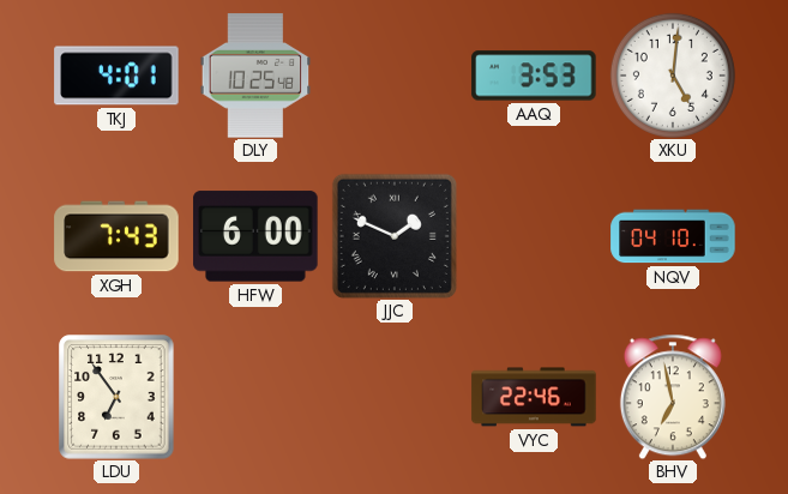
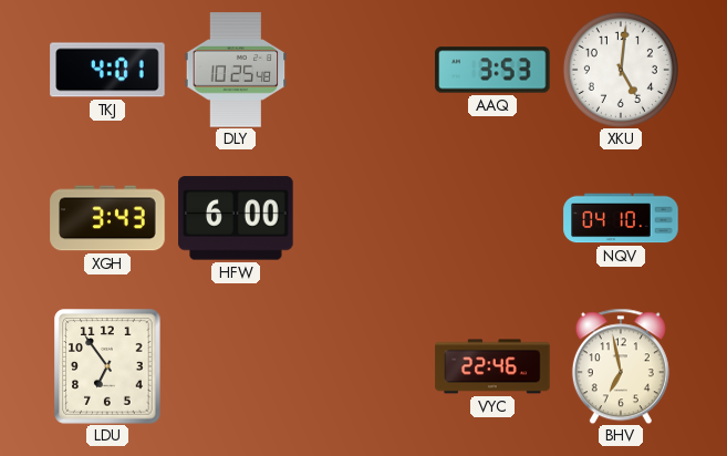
XGH: 7:43 -> 3:43
JJC: 1:49 -> none
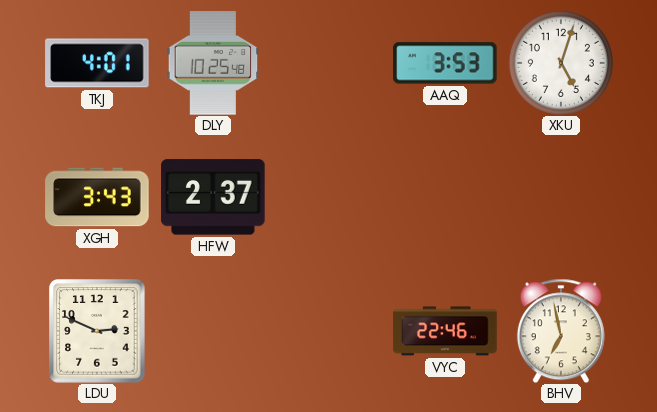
XKU: 5:01 -> 5:03
HFW: 6:00 -> 2:37
NQV: 04:10 -> none
LDU: 6:54 -> 2:49
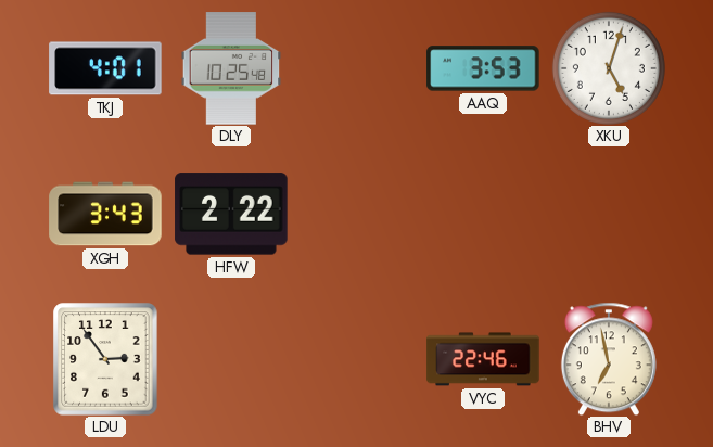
HFW: 2:37 -> 2:22
LDU: 2:49 -> 2:54
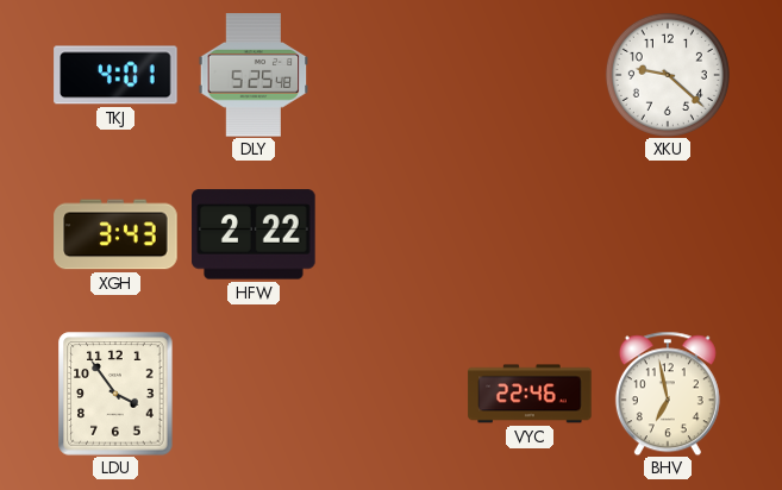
DLY: 10:25 -> 5:25
AAQ: 3:53 -> none
XKU: 5:03 -> 9:22
LDU: 2:54 -> 3:54
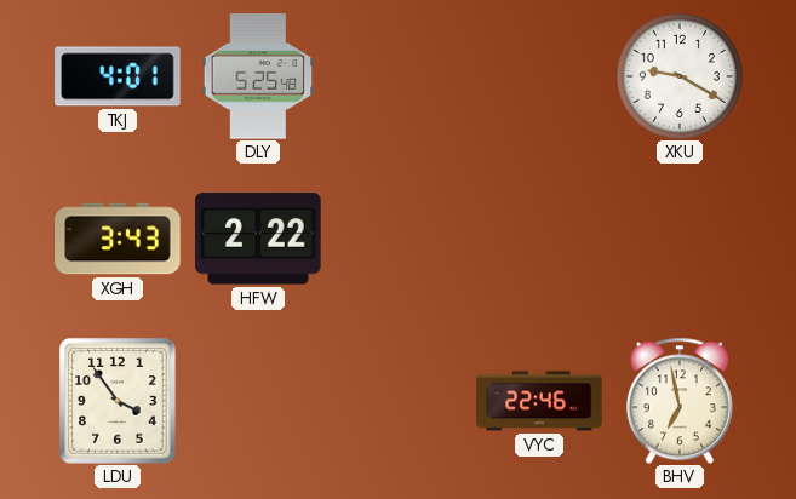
XKU: 9:22 -> 9:20
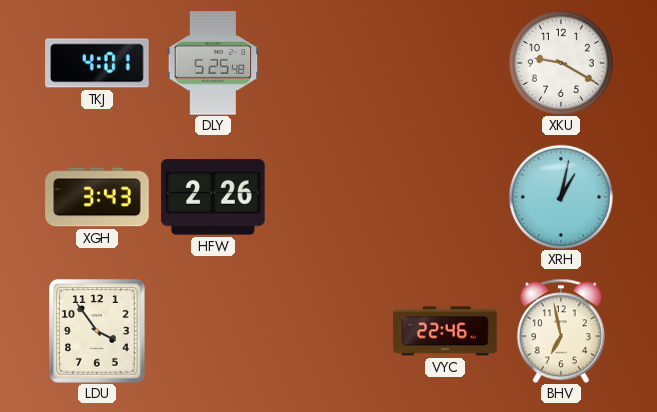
HFW: 2:22 -> 2:26
XRH: none -> 1:02
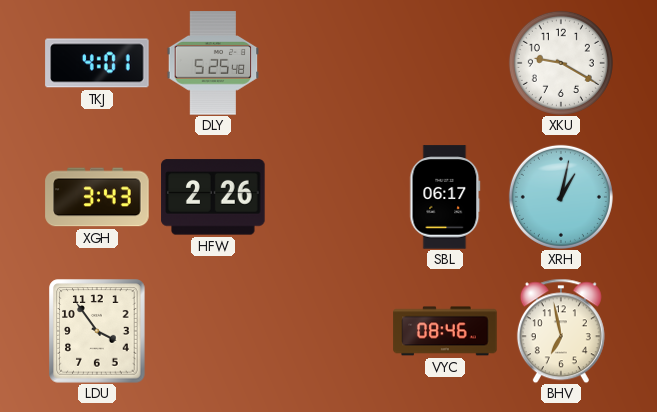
SBL: none -> 06:17
VYC: 22:46 -> 08:46
